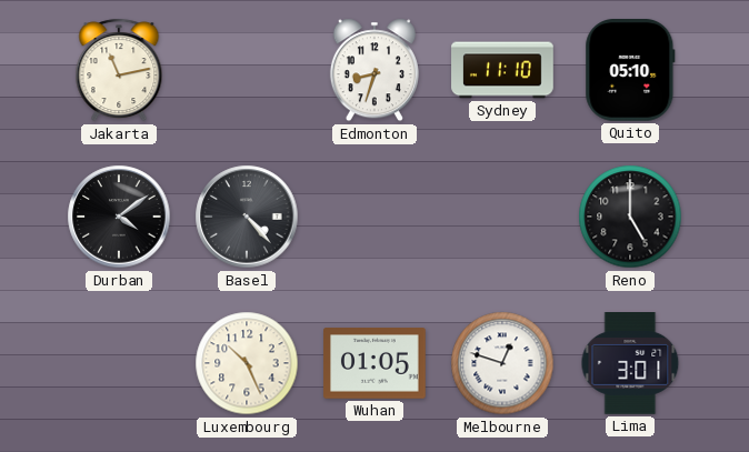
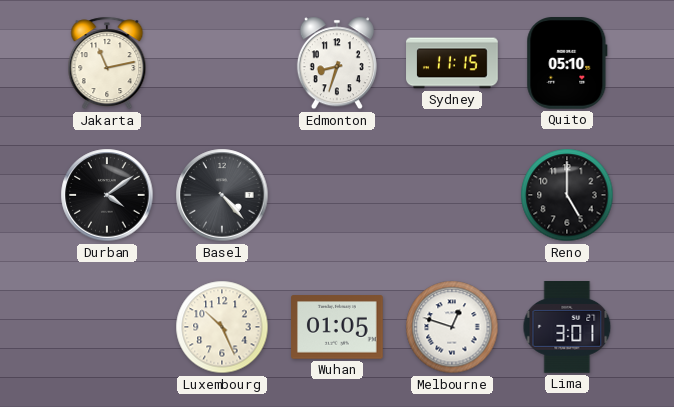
Sydney: 11:10 -> 11:15
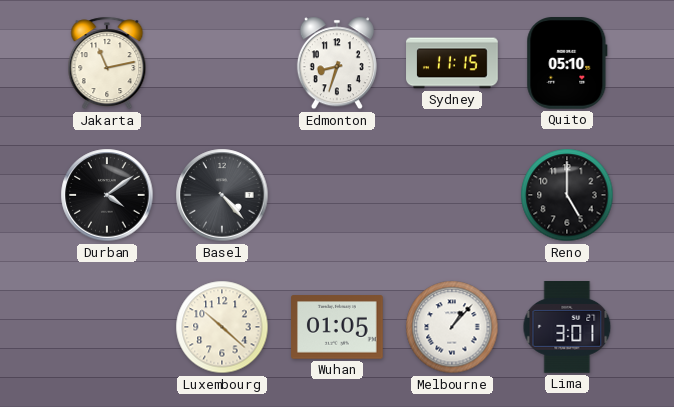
Luxembourg: 10:26 -> 10:22
Melbourne: 12:48 -> 1:07
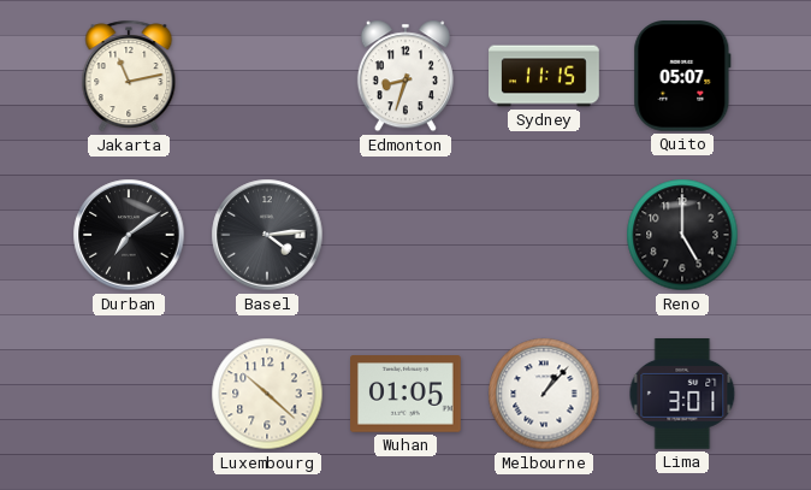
Quito: 05:10 -> 05:07
Durban: 4:09 -> 7:09
Basel: 4:23 -> 4:14
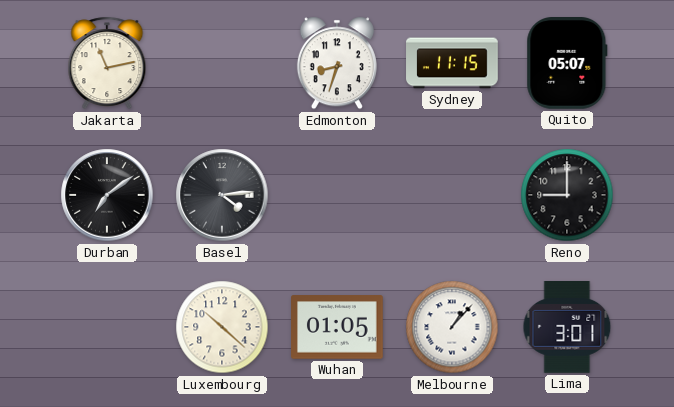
Reno: 5:00 -> 9:00
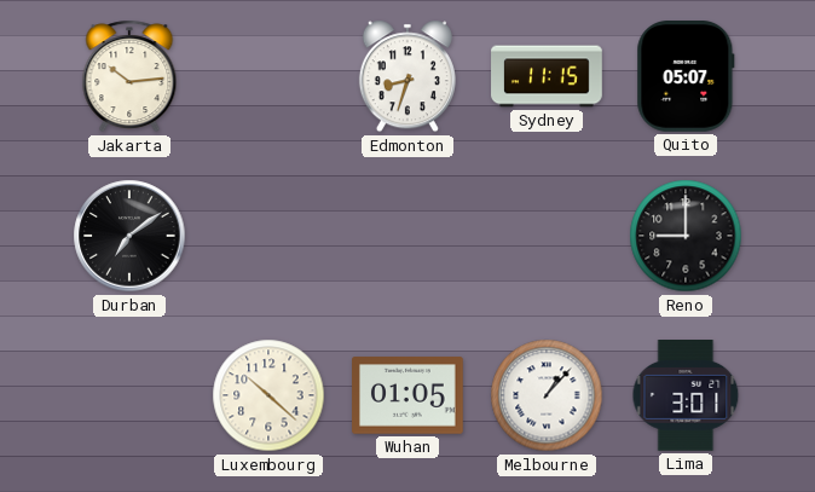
Jakarta: 11:13 -> 10:14
Basel: 4:14 -> none
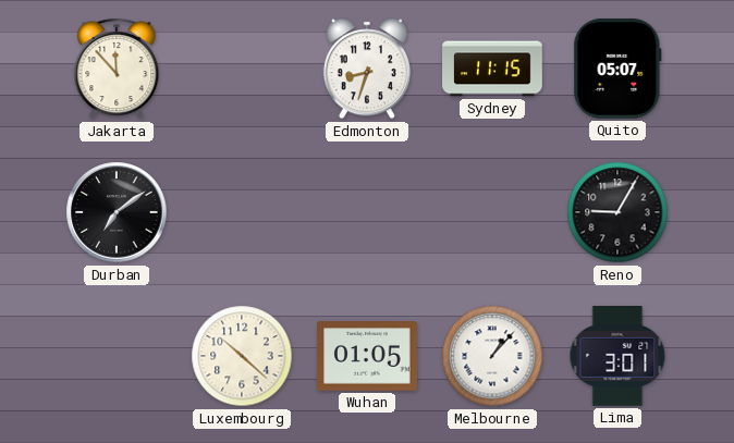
Jakarta: 10:14 -> 11:53
Reno: 9:00 -> 9:05
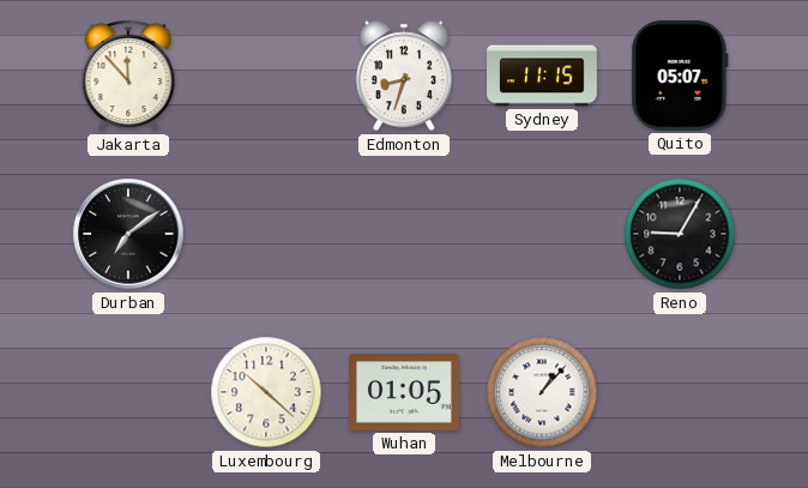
Lima: 3:01 -> none
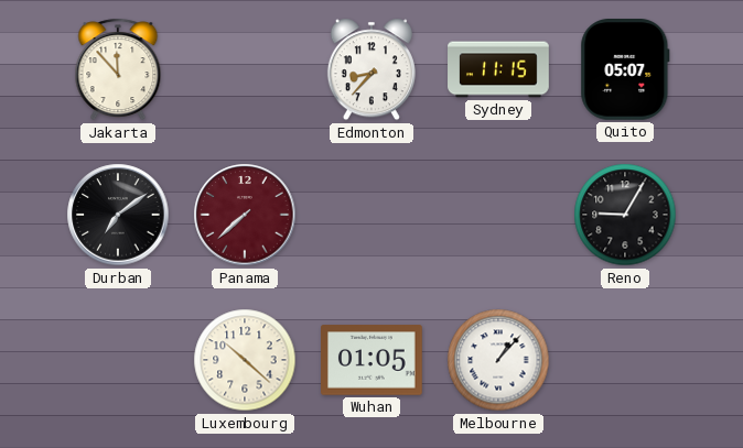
Edmonton: 8:33 -> 8:37
Panama: none -> 7:38
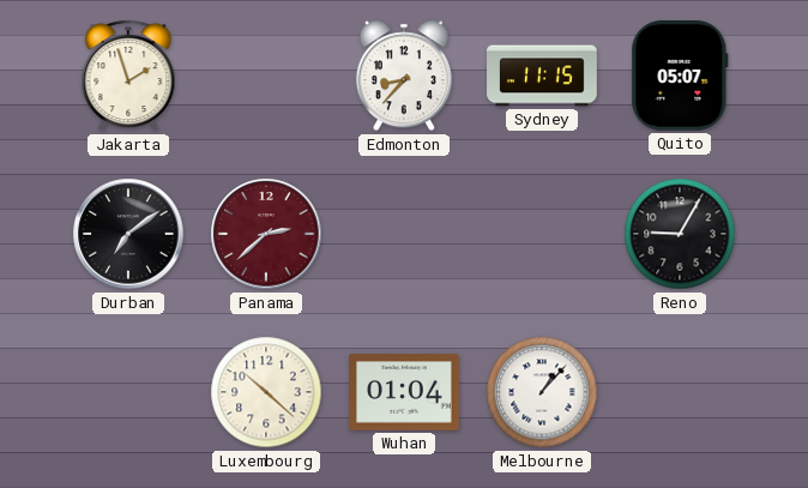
Jakarta: 11:53 -> 1:57
Panama: 7:38 -> 2:38
Wuhan: 01:05 -> 01:04
